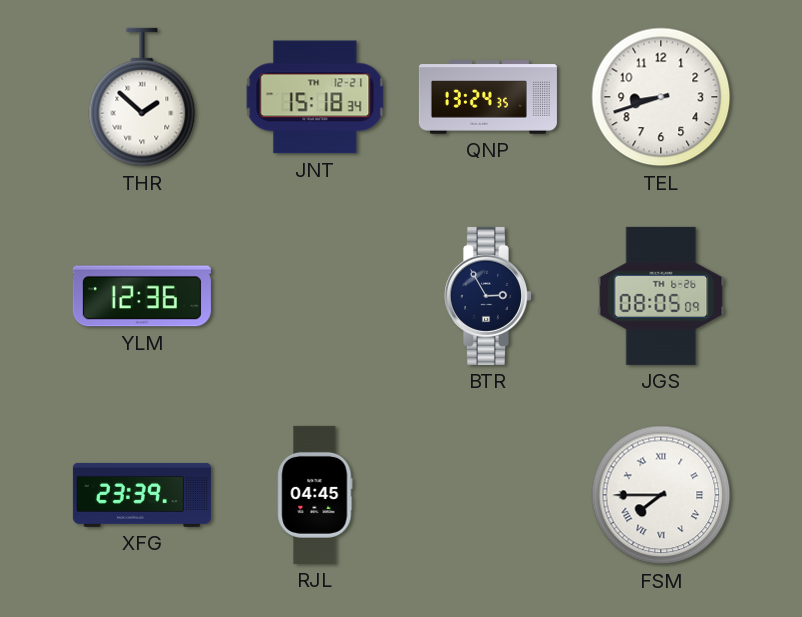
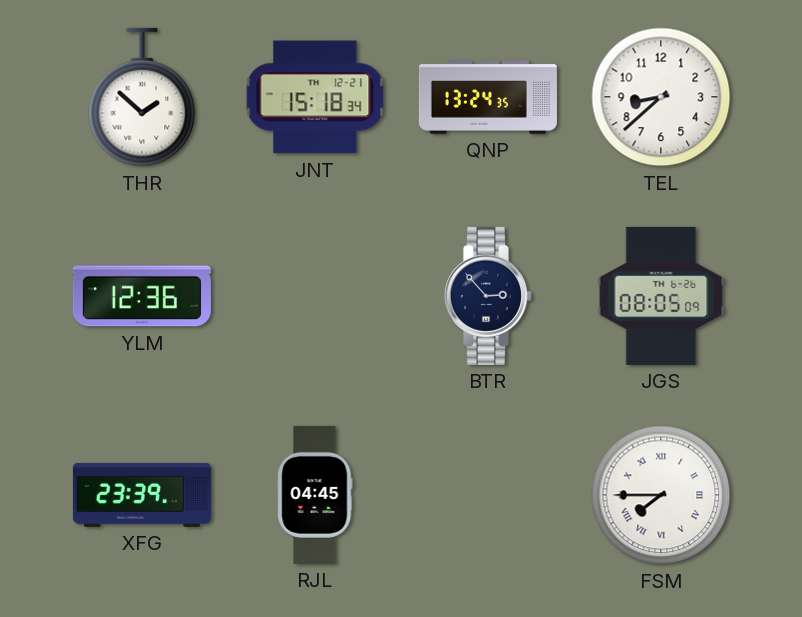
TEL: 8:42 -> 8:38
BTR: 2:55 -> 2:53
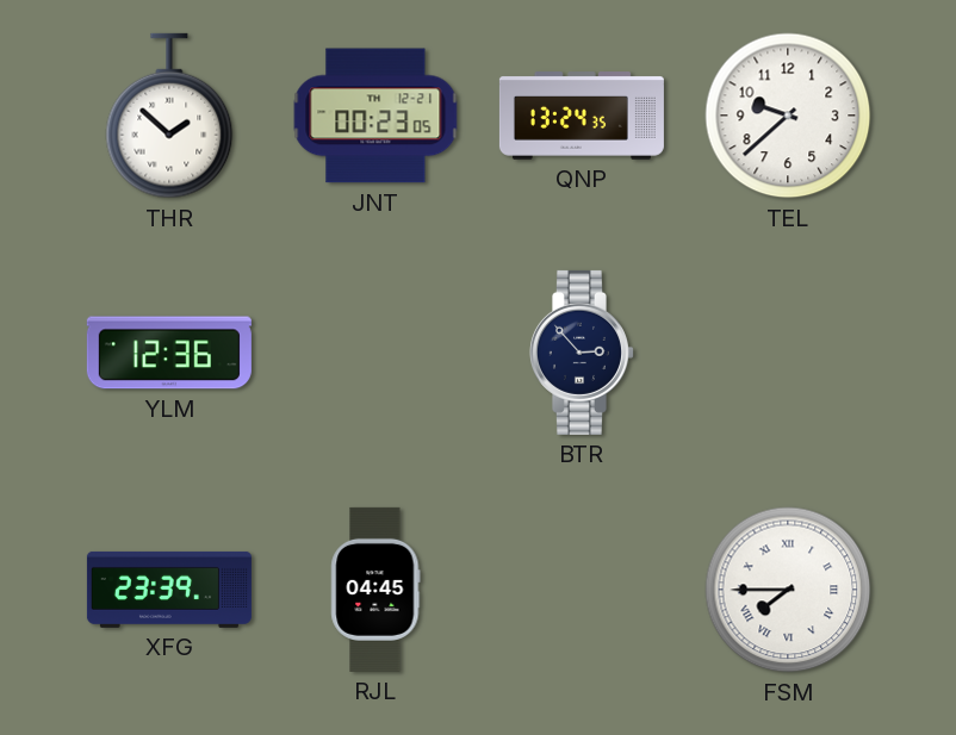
JNT: 15:18 -> 00:23
TEL: 8:38 -> 9:38
JGS: 08:05 -> none
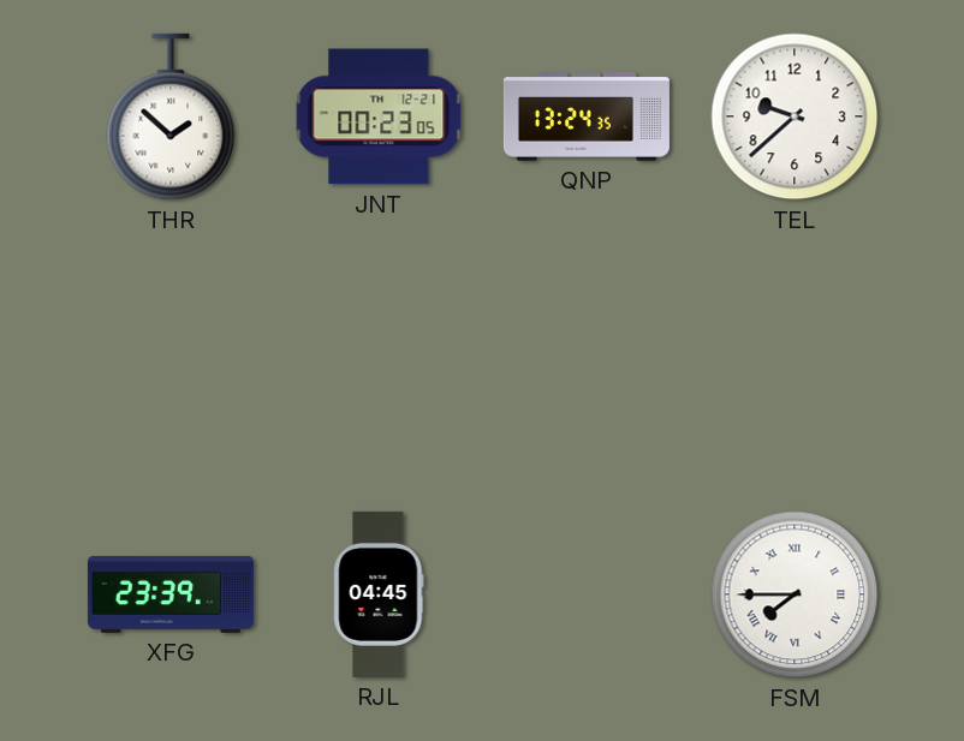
YLM: 12:36 -> none
BTR: 2:53 -> none
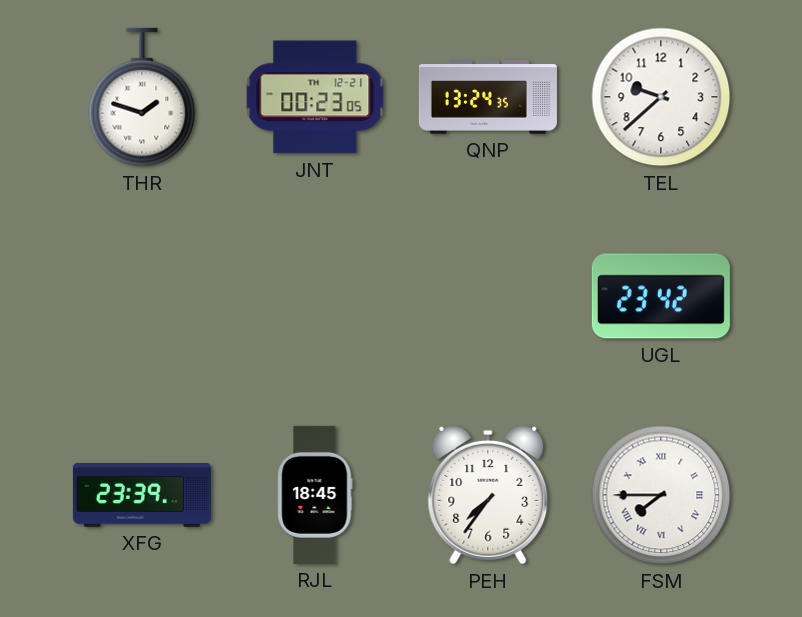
THR: 1:52 -> 1:48
UGL: none -> 23:42
RJL: 04:45 -> 18:45
PEH: none -> 7:36
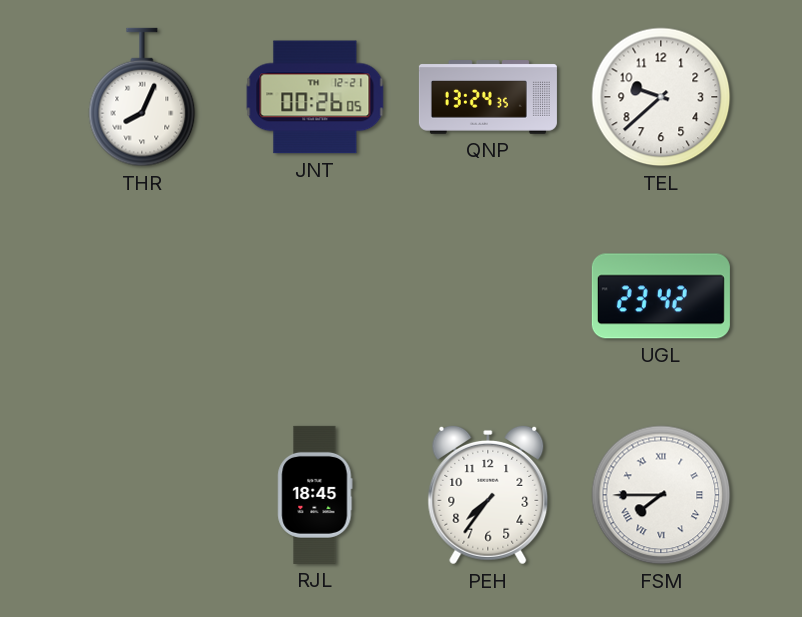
THR: 1:48 -> 8:04
JNT: 00:23 -> 00:26
XFG: 23:39 -> none
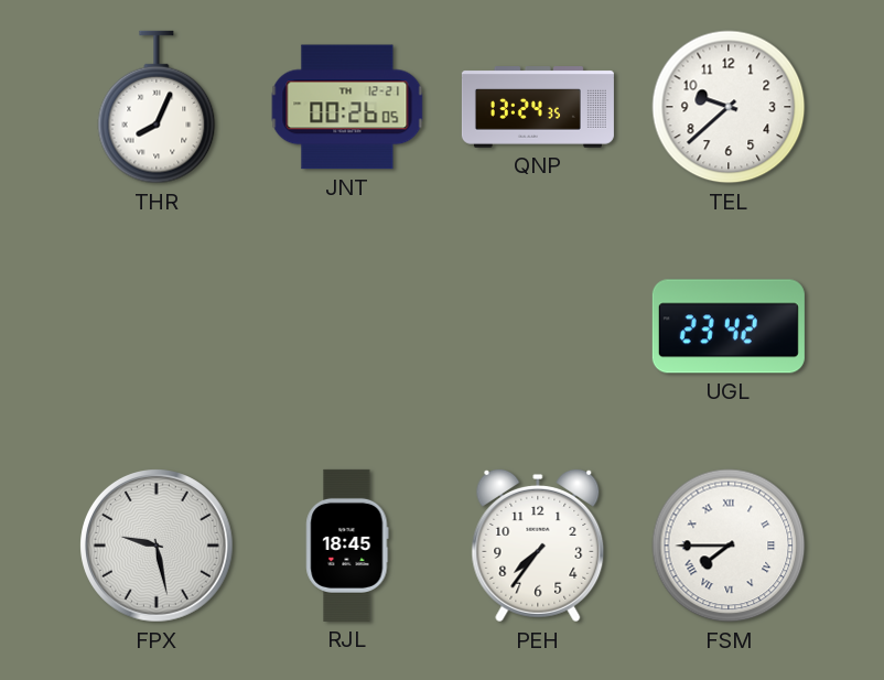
FPX: none -> 9:28
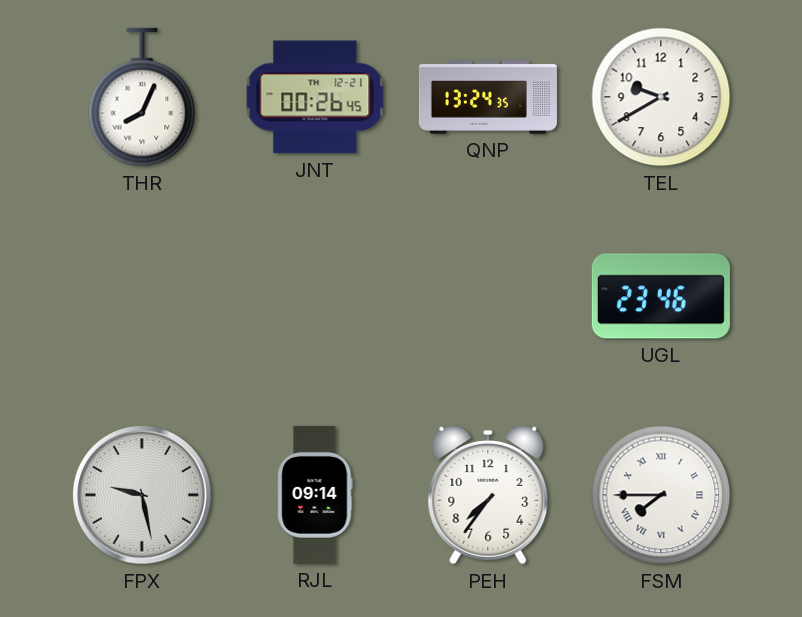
JNT: 00:26:05 -> 00:26:45
TEL: 9:38 -> 9:40
UGL: 23:42 -> 23:46
RJL: 18:45 -> 09:14
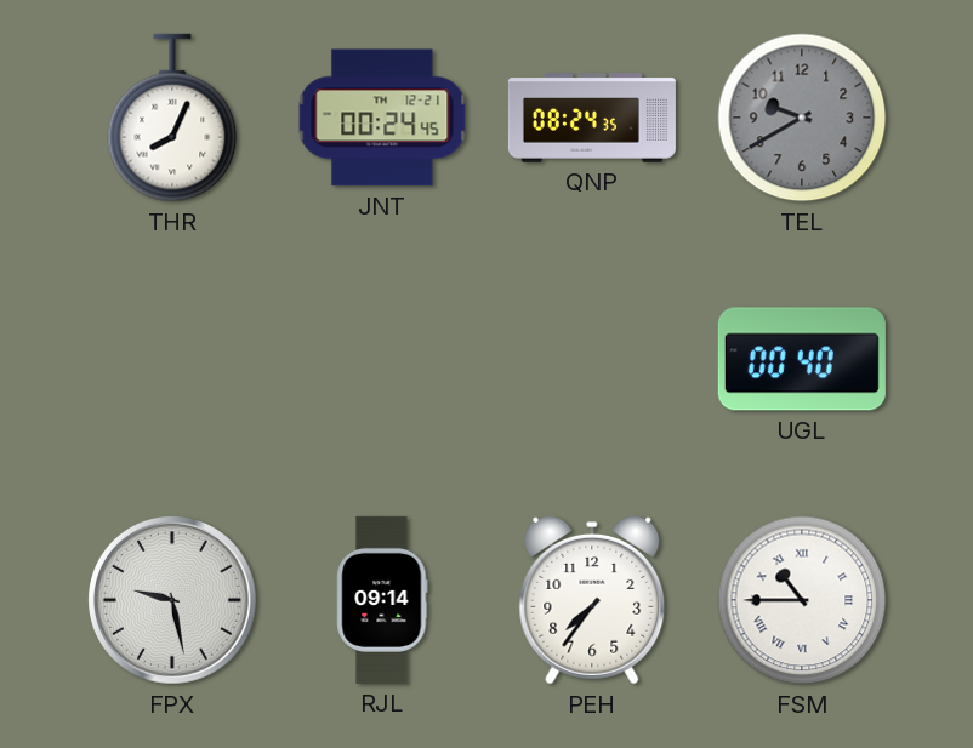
JNT: 00:26 -> 00:24
QNP: 13:24 -> 08:24
TEL dial: white -> grey
UGL: 23:46 -> 00:40
FSM: 7:45 -> 10:45
